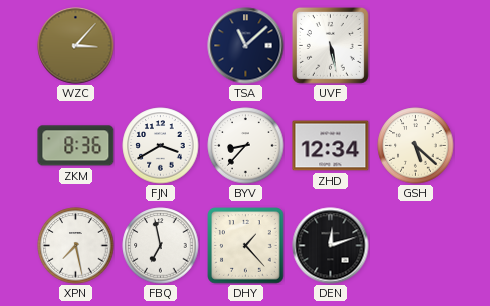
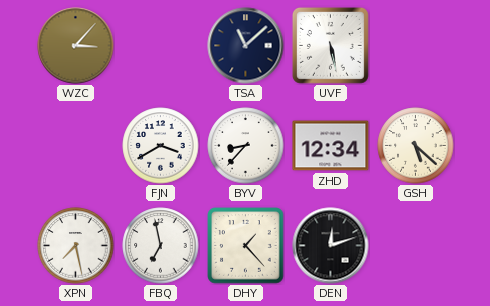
ZKM: 8:36 -> none
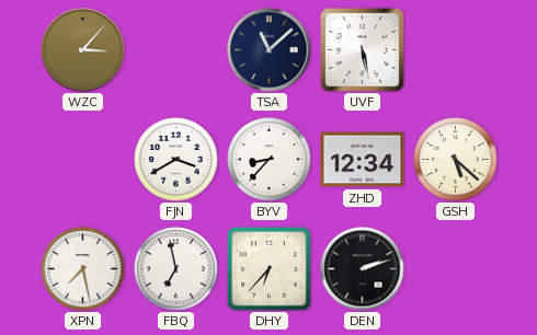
DHY: 1:23 -> 6:37
DEN: 12:12 -> 2:12
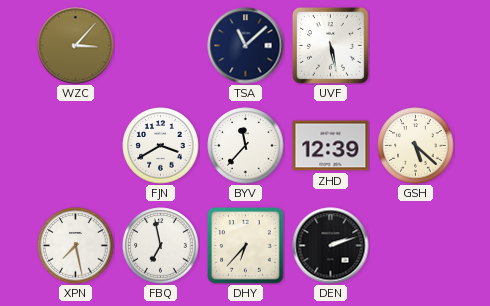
BYV: 8:37 -> 11:37
ZHD: 12:34 -> 12:39
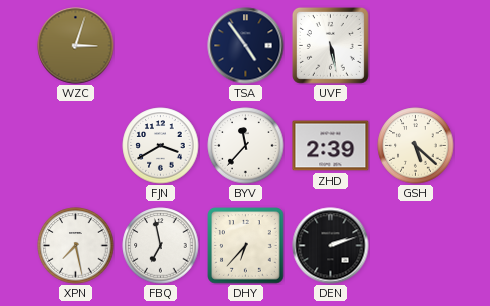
WZC: 3:07 -> 3:03
TSA: 11:08 -> 4:54
ZHD: 12:39 -> 2:39
